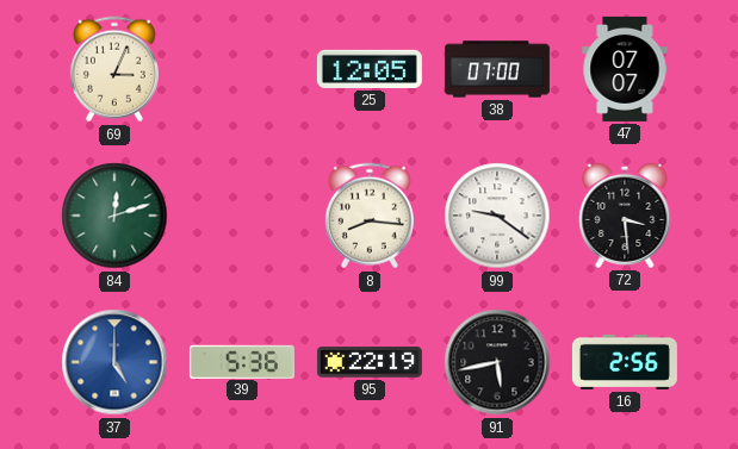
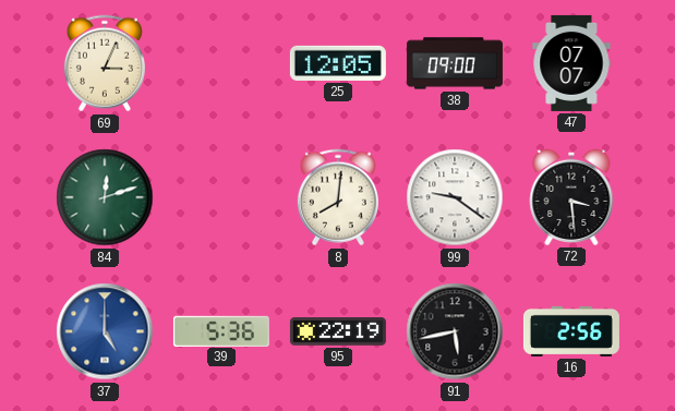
38: 07:00 -> 09:00
8: 8:16 -> 8:01
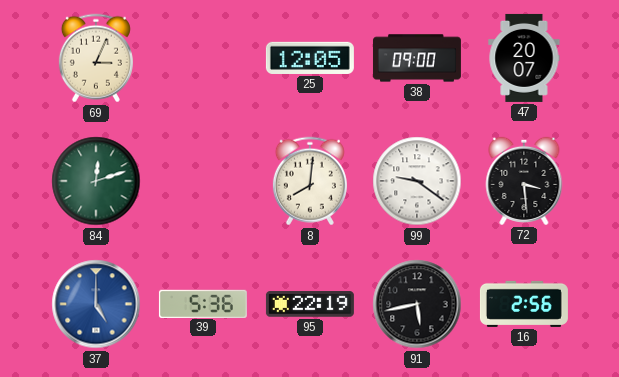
47: 07:07 -> 20:07
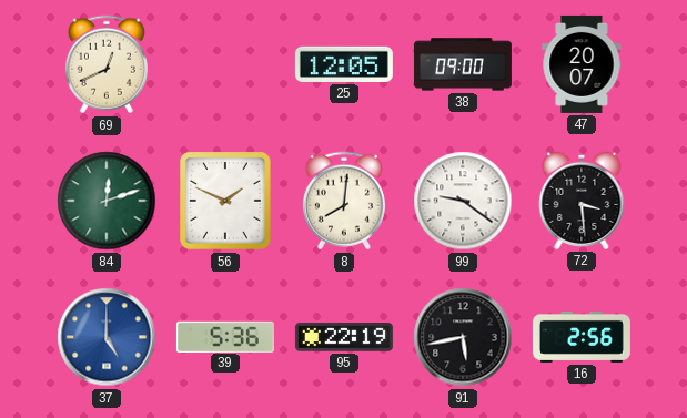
69: 3:04 -> 12:41
56: none -> 1:49
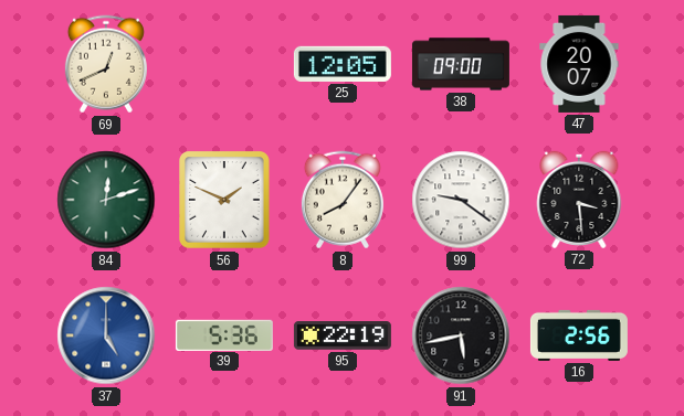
8: 8:01 -> 8:06
